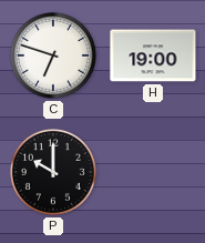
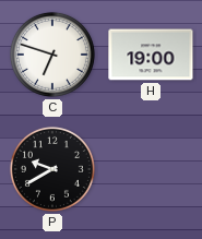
P: 10:00 -> 9:40
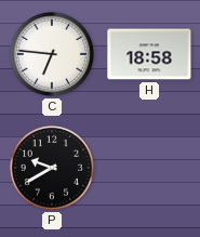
C: 6:48 -> 6:46
H: 19:00 -> 18:58
